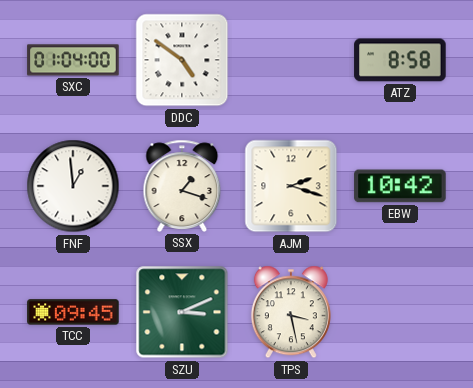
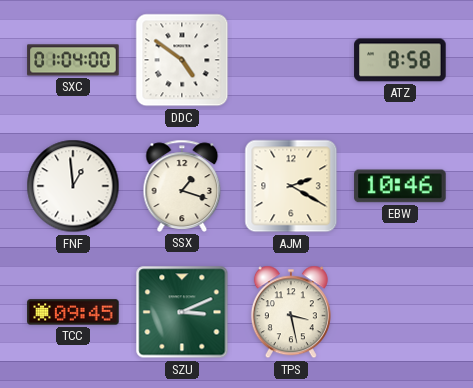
AJM: 2:18 -> 2:20
EBW: 10:42 -> 10:46
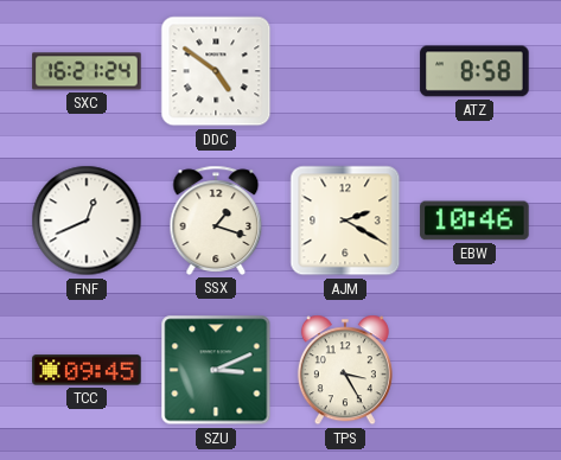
SXC: 01:04 -> 16:21
FNF: 12:59 -> 12:41
TPS: 3:28 -> 3:25
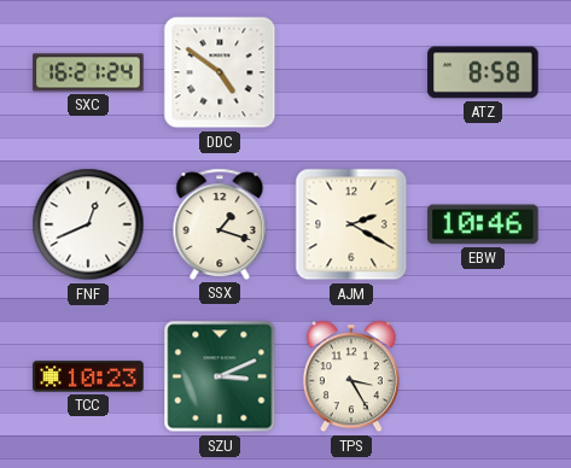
TCC: 09:45 -> 10:23
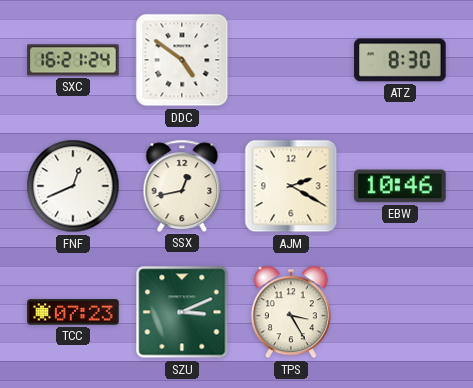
ATZ: 8:58 -> 8:30
SSX: 1:18 -> 12:43
TCC: 10:23 -> 07:23
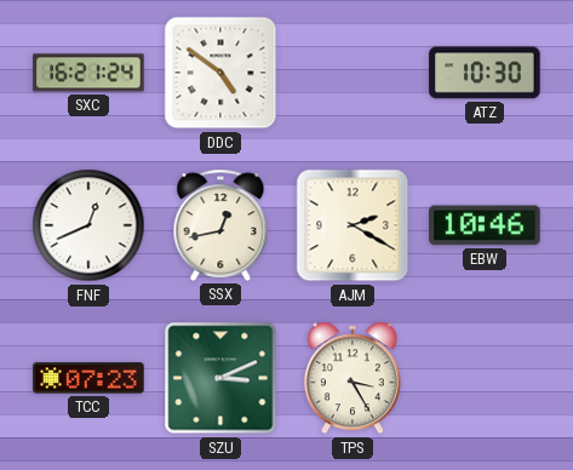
ATZ: 8:30 -> 10:30
